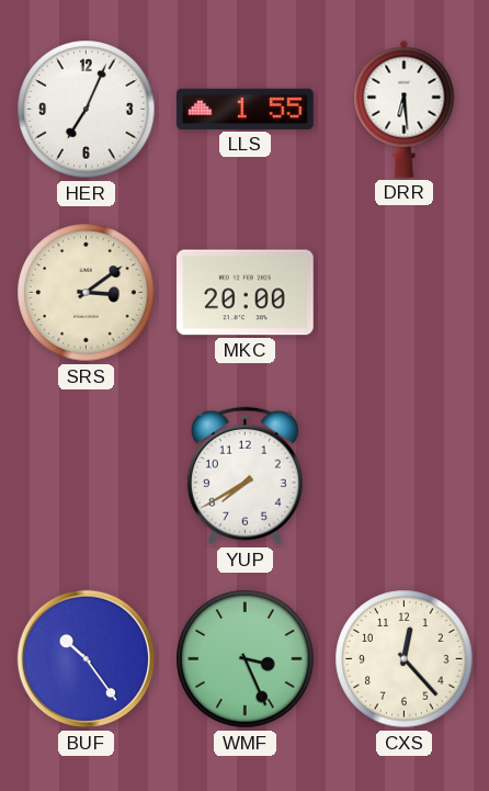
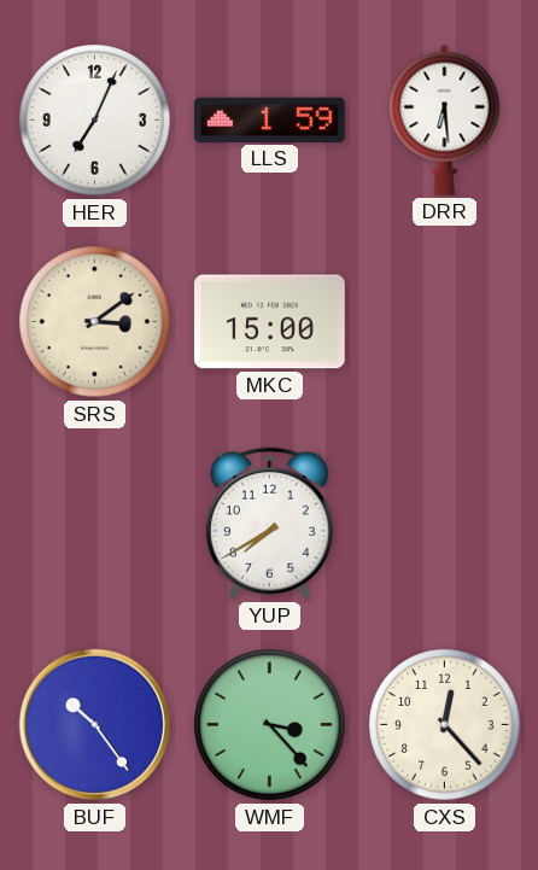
LLS: 1:55 -> 1:59
MKC: 20:00 -> 15:00
WMF: 3:26 -> 3:23
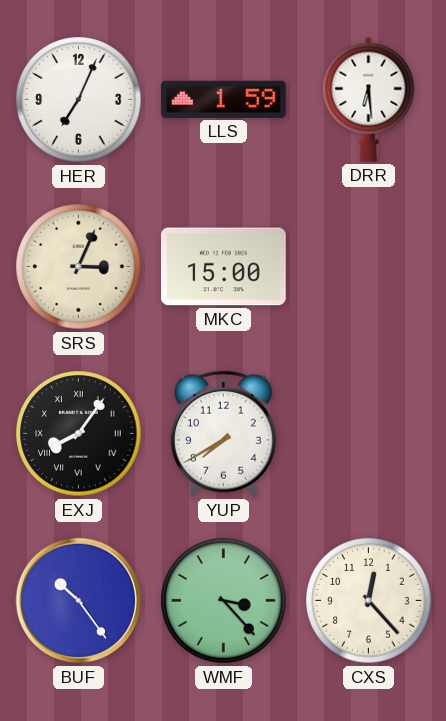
SRS: 3:09 -> 3:04
EXJ: none -> 8:06
